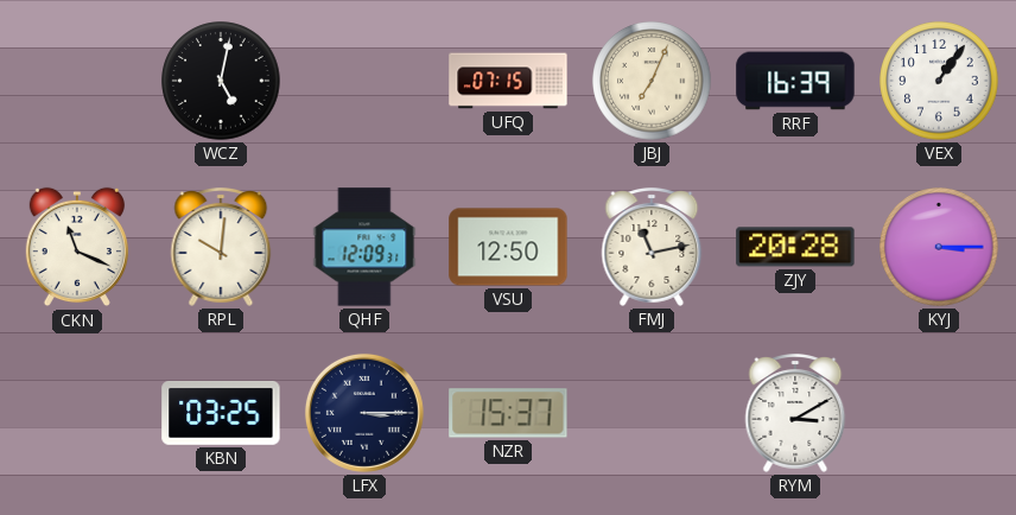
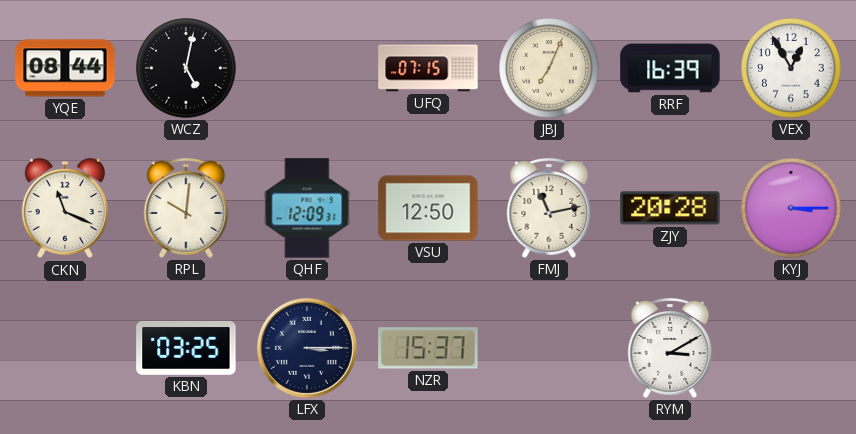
YQE: none -> 08:44
VEX: 1:06 -> 12:55
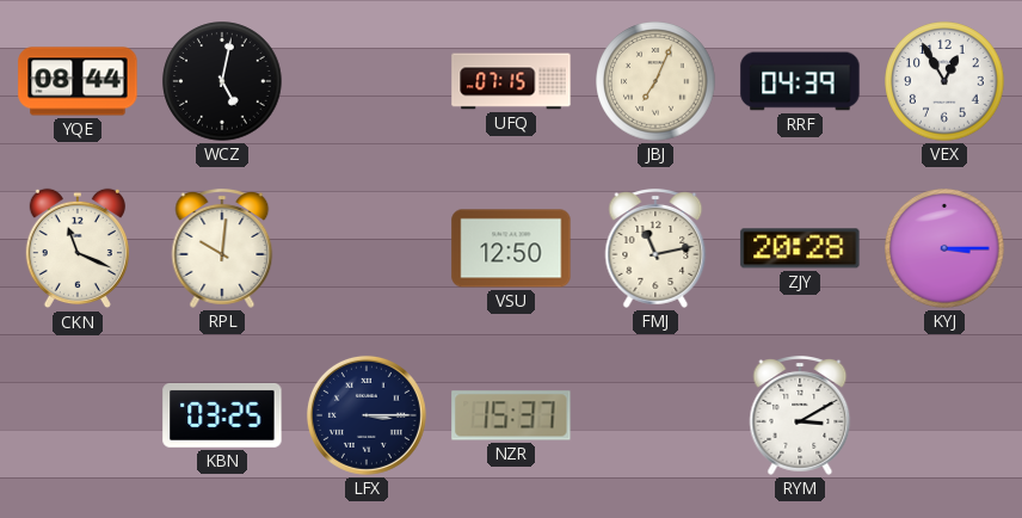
RRF: 16:39 -> 04:39
QHF: 12:09 -> none
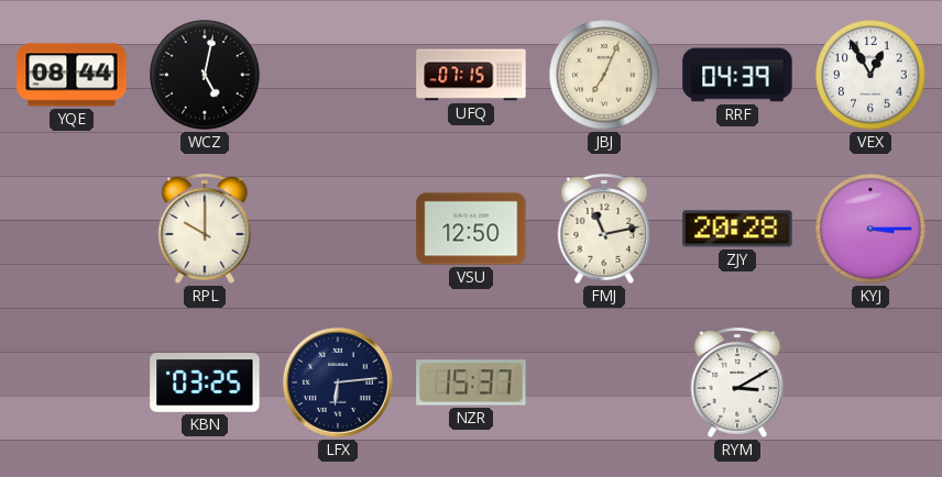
CKN: 11:19 -> none
RPL: 10:01 -> 10:00
LFX: 3:15 -> 6:14
